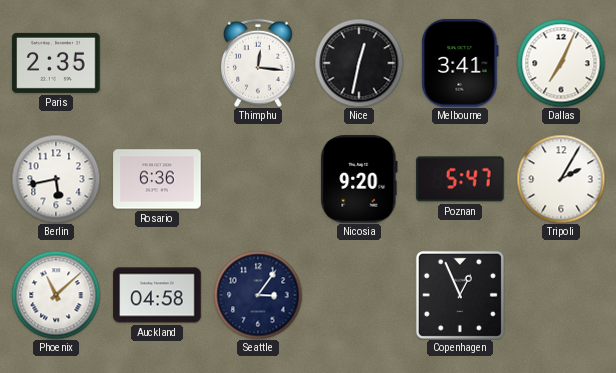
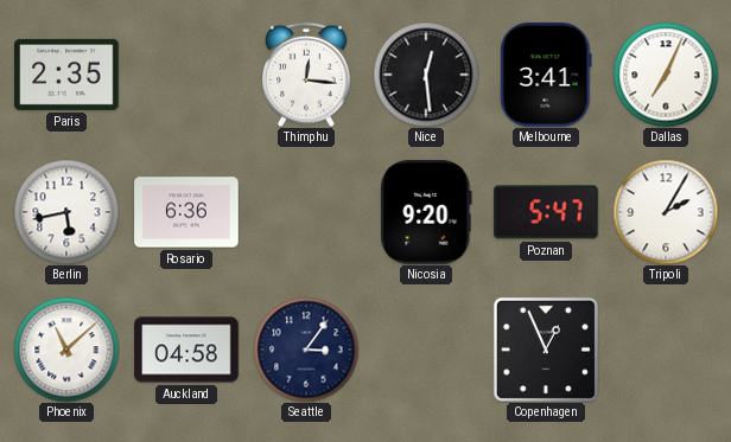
Nice: 12:32 -> 12:29
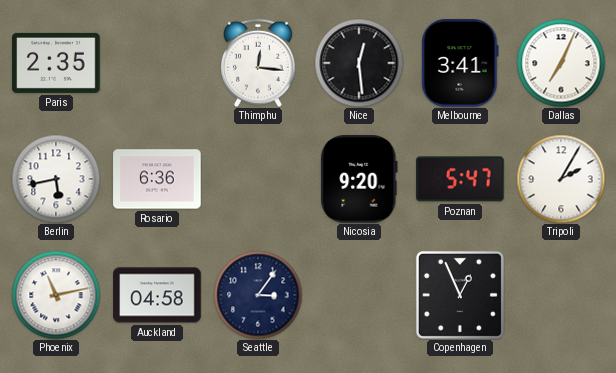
Phoenix: 11:08 -> 11:13
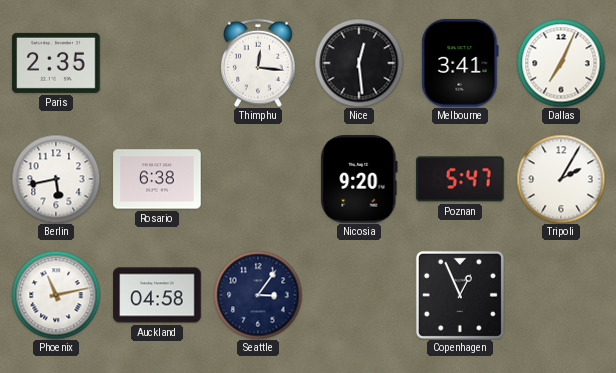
Rosario: 6:36 -> 6:38
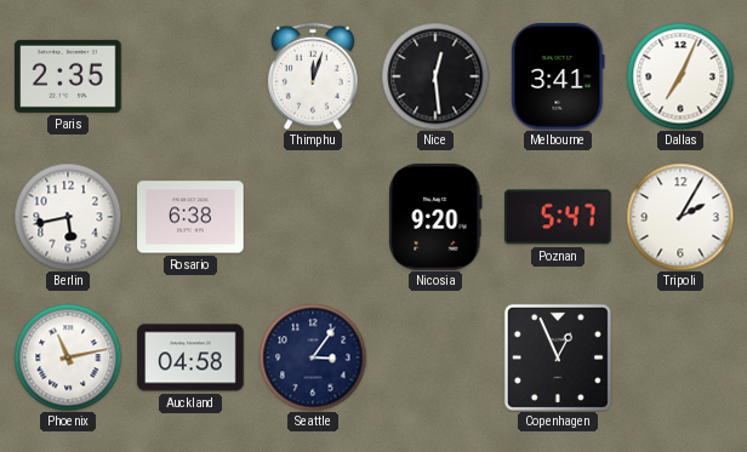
Thimphu: 12:16 -> 12:03
